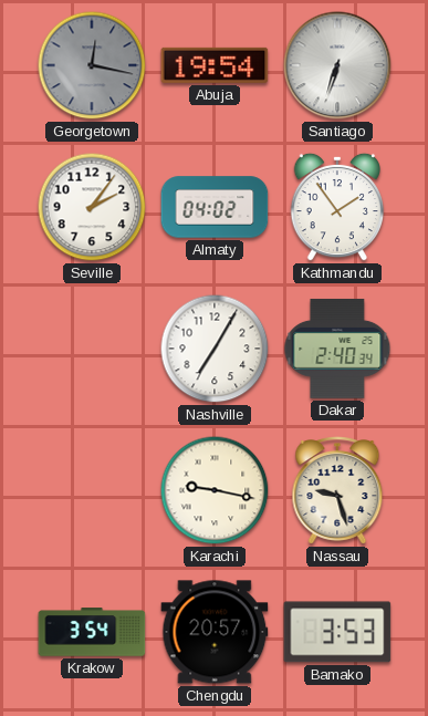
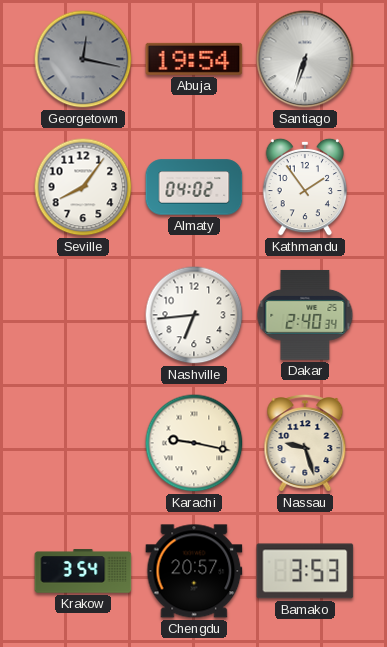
Seville: 2:06 -> 8:06
Nashville: 7:05 -> 6:44
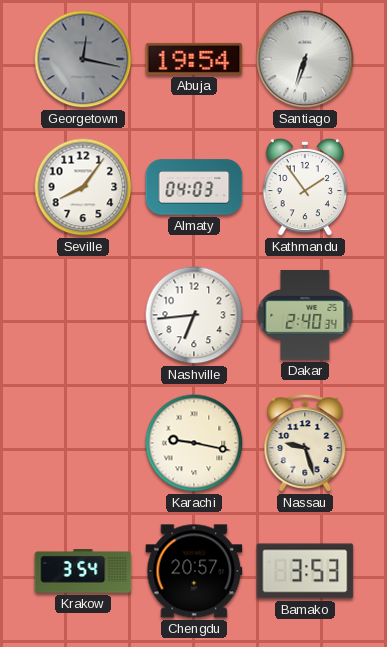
Almaty: 04:02 -> 04:03
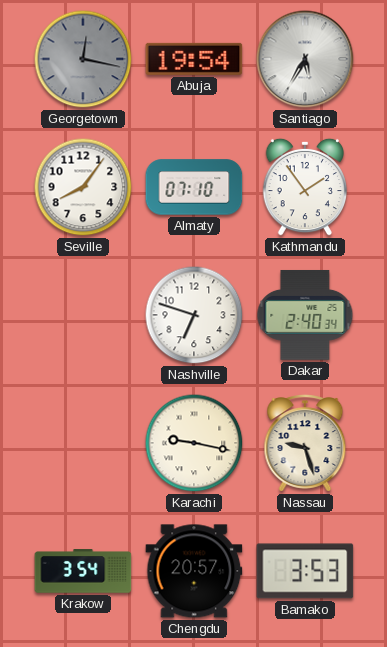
Santiago: 6:33 -> 5:35
Almaty: 04:03 -> 07:10
Nashville: 6:44 -> 6:48
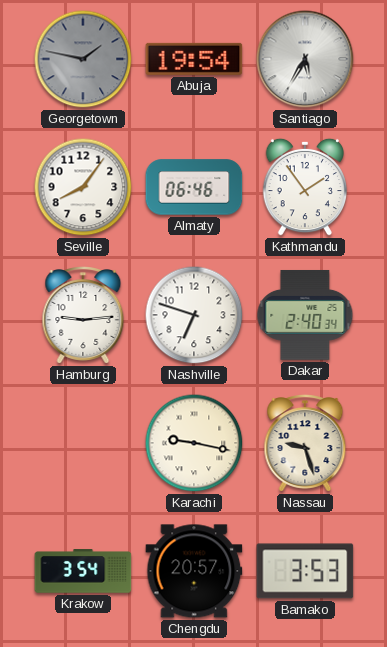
Georgetown: 12:17 -> 1:47
Almaty: 07:10 -> 06:46
Hamburg: none -> 9:14
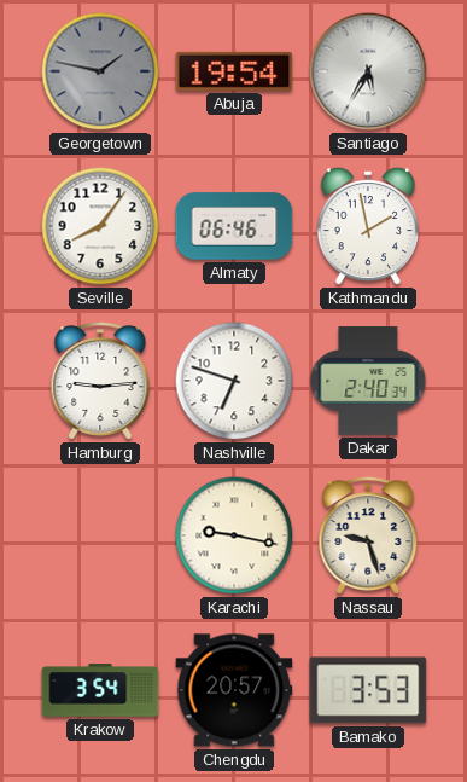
Kathmandu: 1:54 -> 1:58
